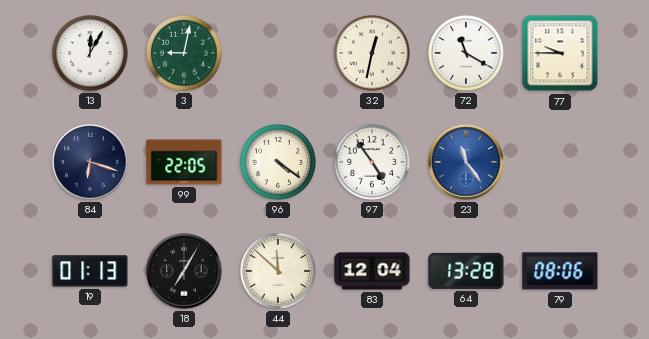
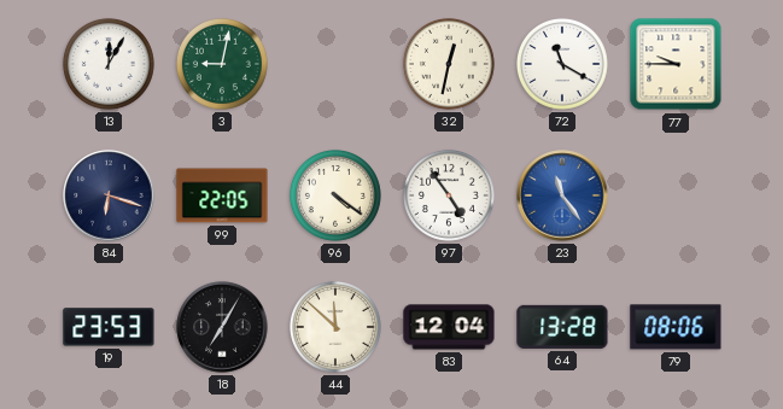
19: 01:13 -> 23:53
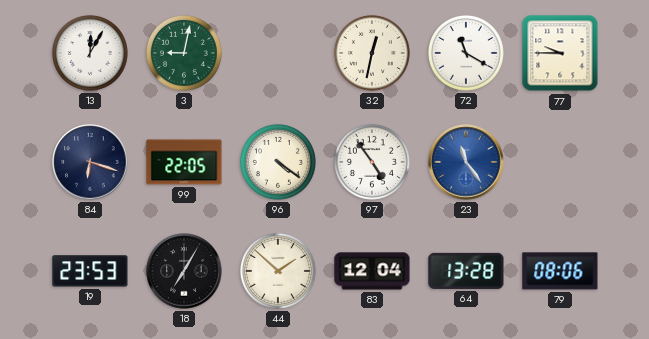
44: 11:52 -> 1:52
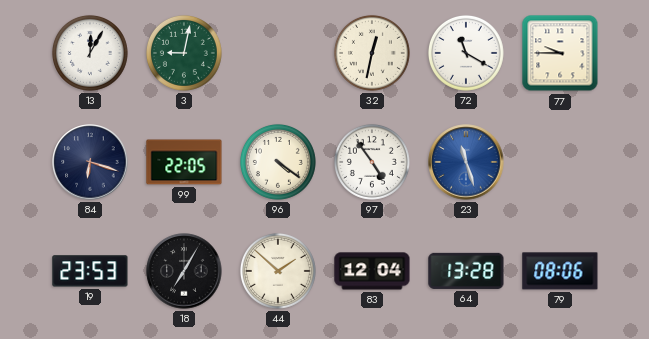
23: 11:24 -> 11:27
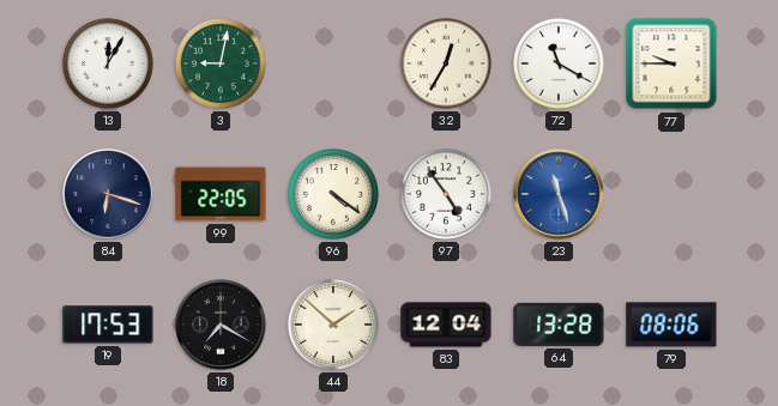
32: 12:32 -> 12:35
19: 23:53 -> 17:53
18: 7:05 -> 7:20
